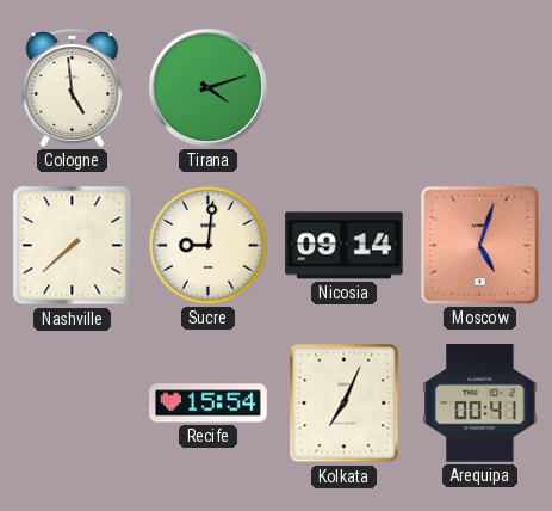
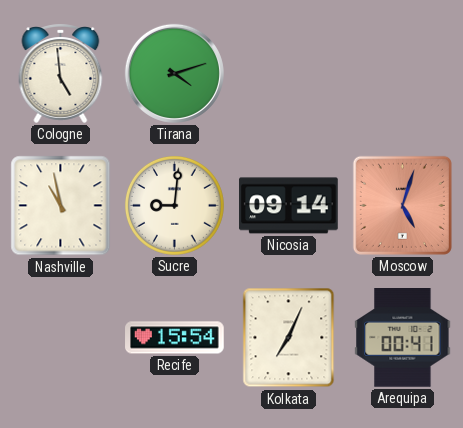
Nashville: 7:38 -> 10:58
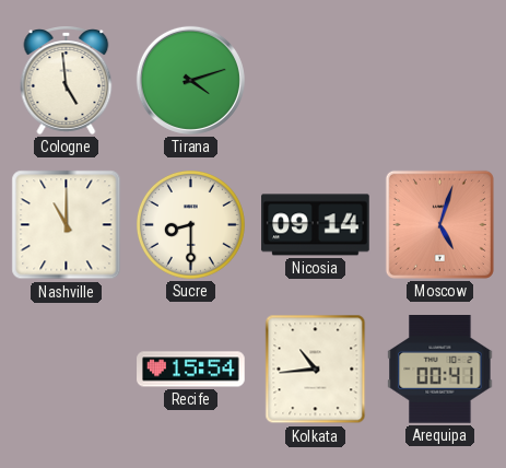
Nashville: 10:58 -> 11:00
Sucre: 9:01 -> 8:30
Kolkata: 7:04 -> 10:44
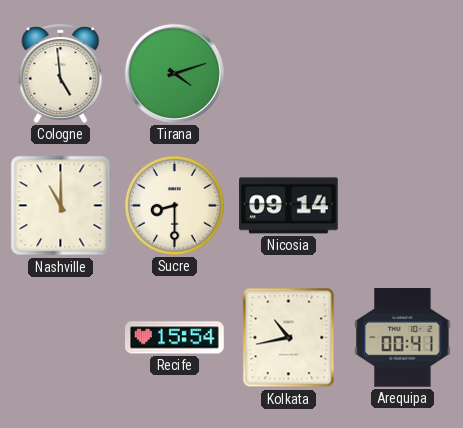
Moscow: 5:03 -> none
Kolkata: 10:44 -> 10:43
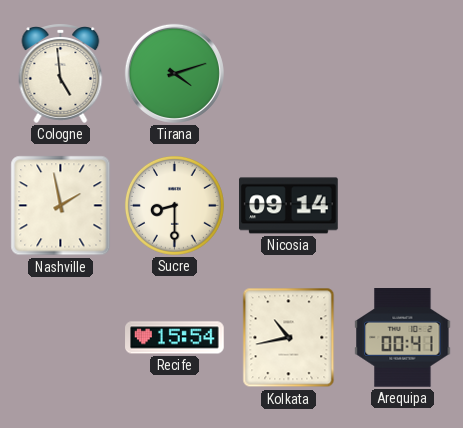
Nashville: 11:00 -> 1:58
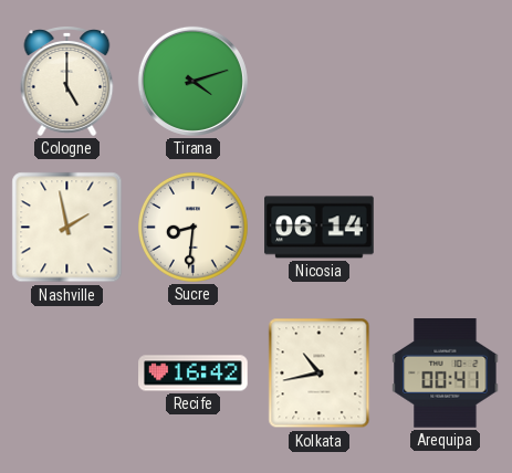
Cologne: 4:59 -> 5:00
Sucre: 8:30 -> 8:31
Nicosia: 09:14 -> 06:14
Recife: 15:54 -> 16:42
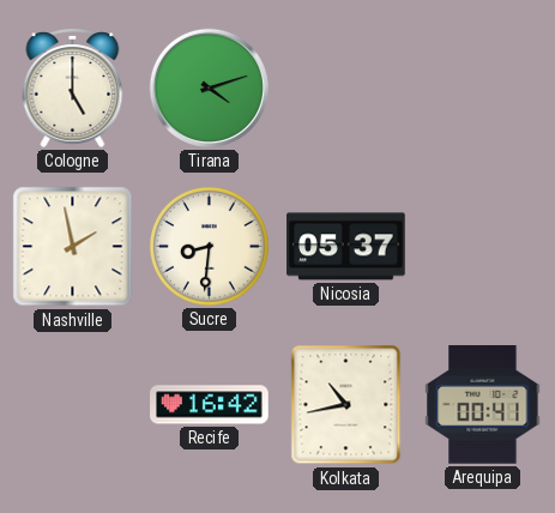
Nicosia: 06:14 -> 05:37
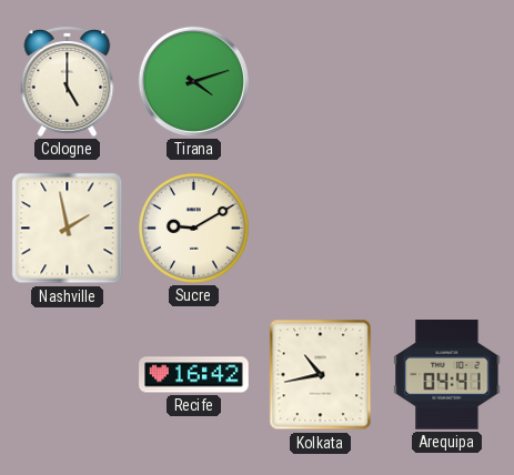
Sucre: 8:31 -> 9:10
Nicosia: 05:37 -> none
Arequipa: 00:41 -> 04:41
